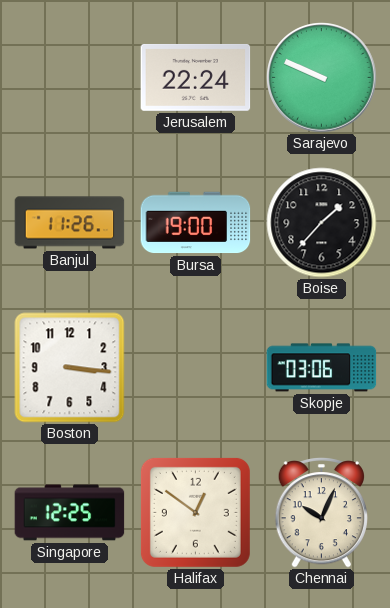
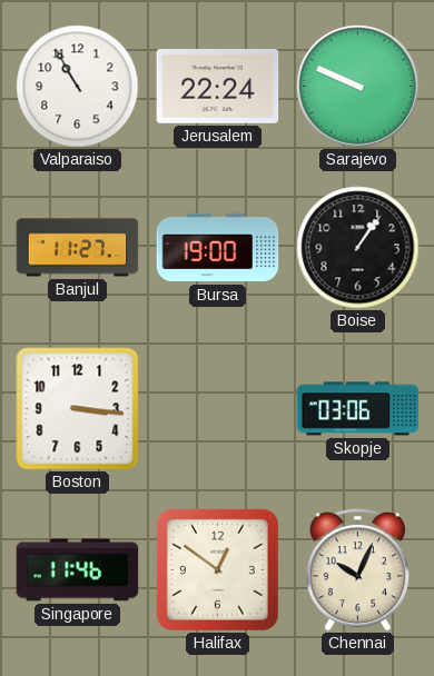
Valparaiso: none -> 10:55
Banjul: 11:26 -> 11:27
Boise: 1:37 -> 1:06
Singapore: 12:25 -> 11:46
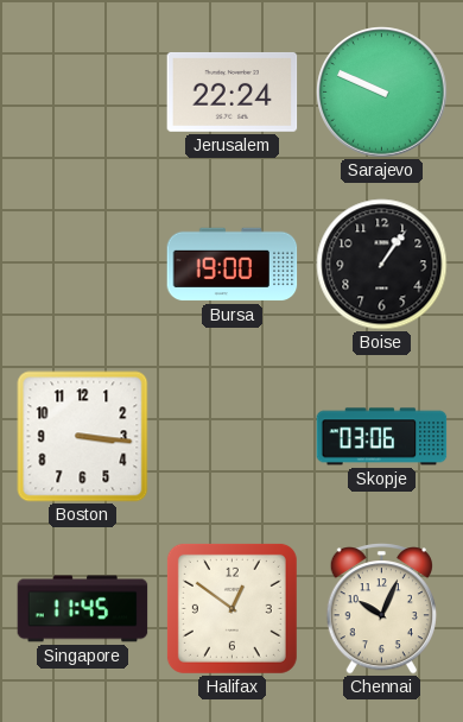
Valparaiso: 10:55 -> none
Banjul: 11:27 -> none
Singapore: 11:46 -> 11:45
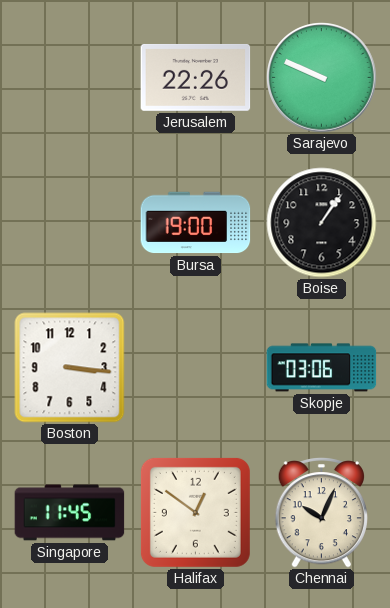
Jerusalem: 22:24 -> 22:26
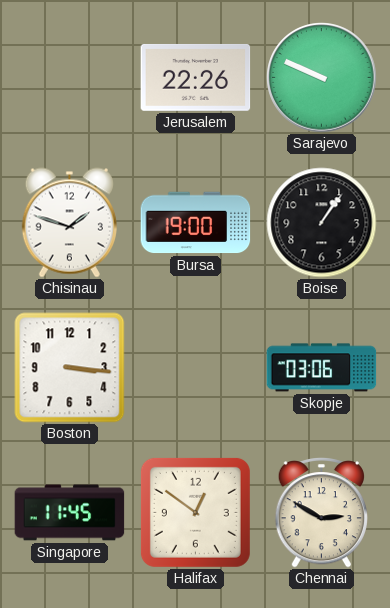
Chisinau: none -> 1:48
Chennai: 10:04 -> 2:50
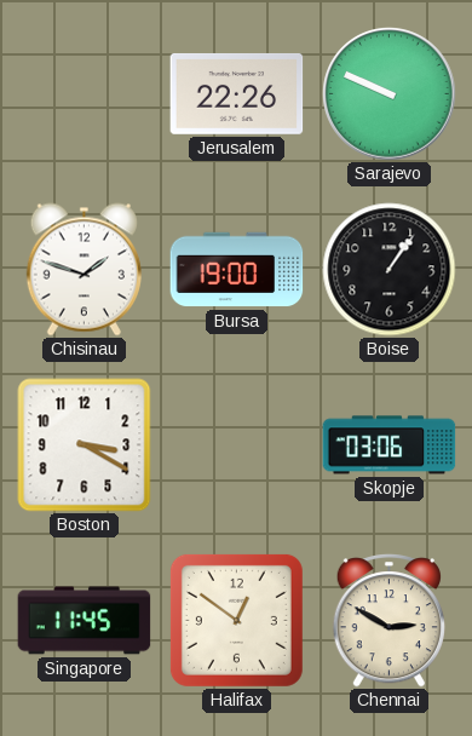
Boston: 3:16 -> 3:20
